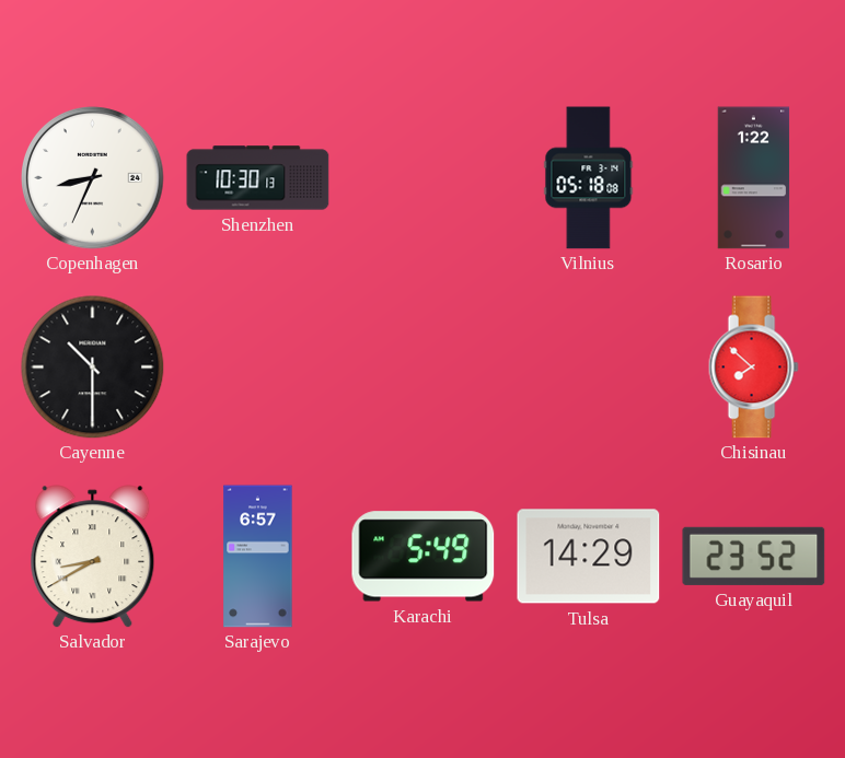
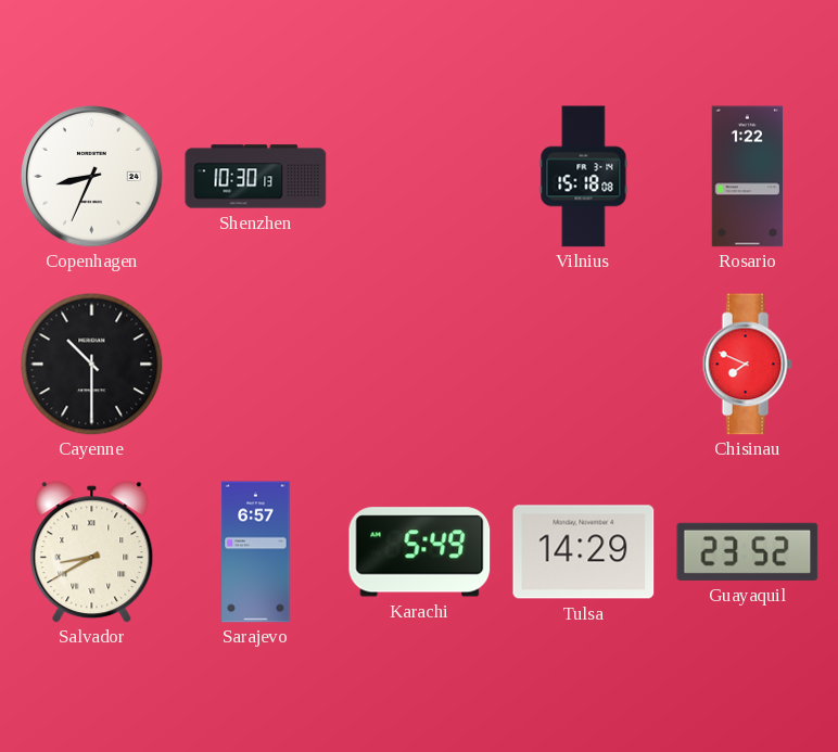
Vilnius: 05:18 -> 15:18
Chisinau: 7:52 -> 7:49
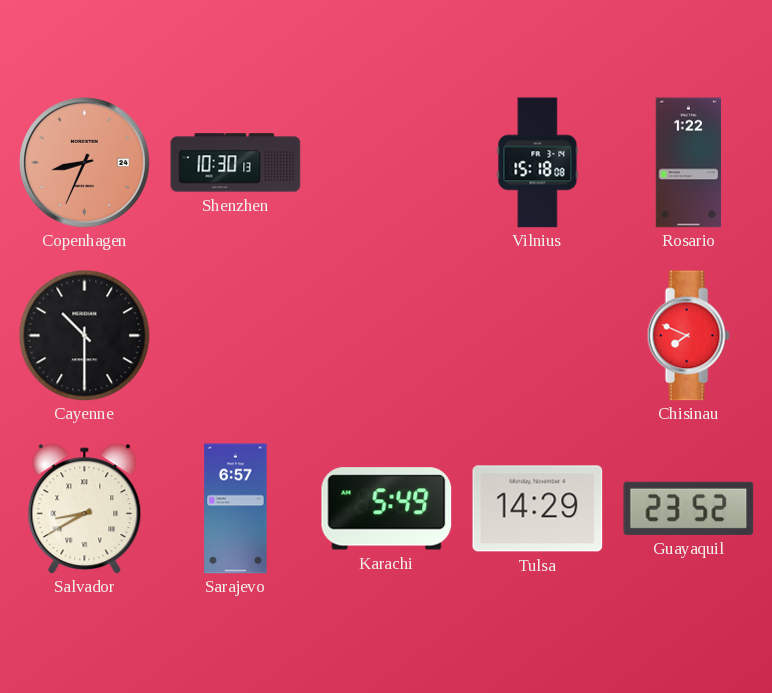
Copenhagen dial: white -> salmon
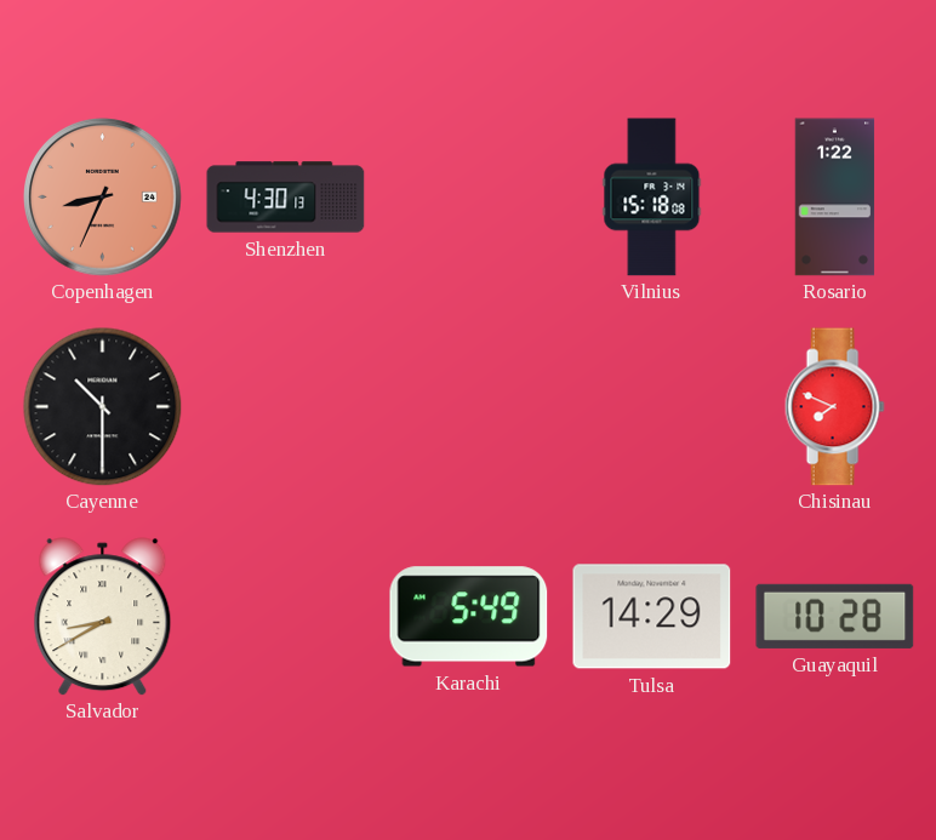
Shenzhen: 10:30 -> 4:30
Sarajevo: 6:57 -> none
Guayaquil: 23:52 -> 10:28
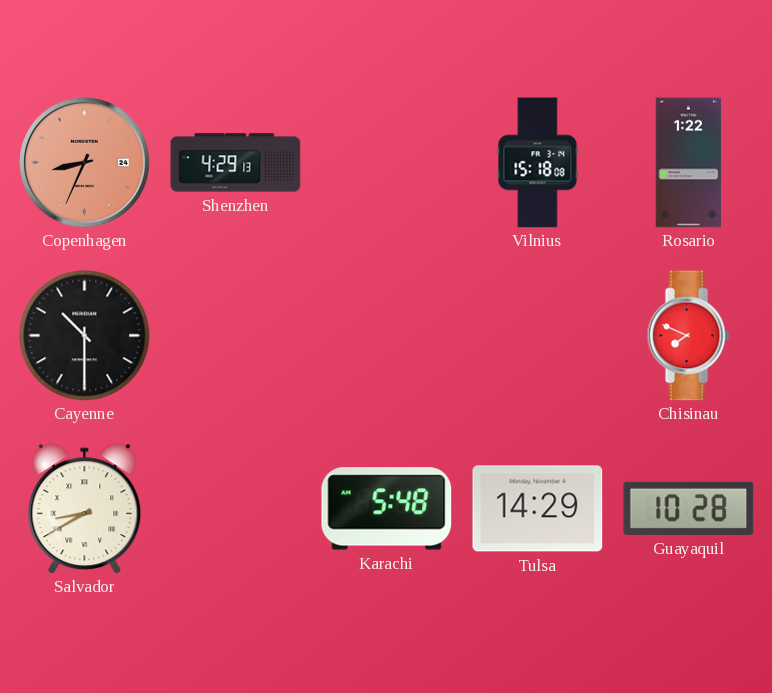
Shenzhen: 4:30 -> 4:29
Karachi: 5:49 -> 5:48
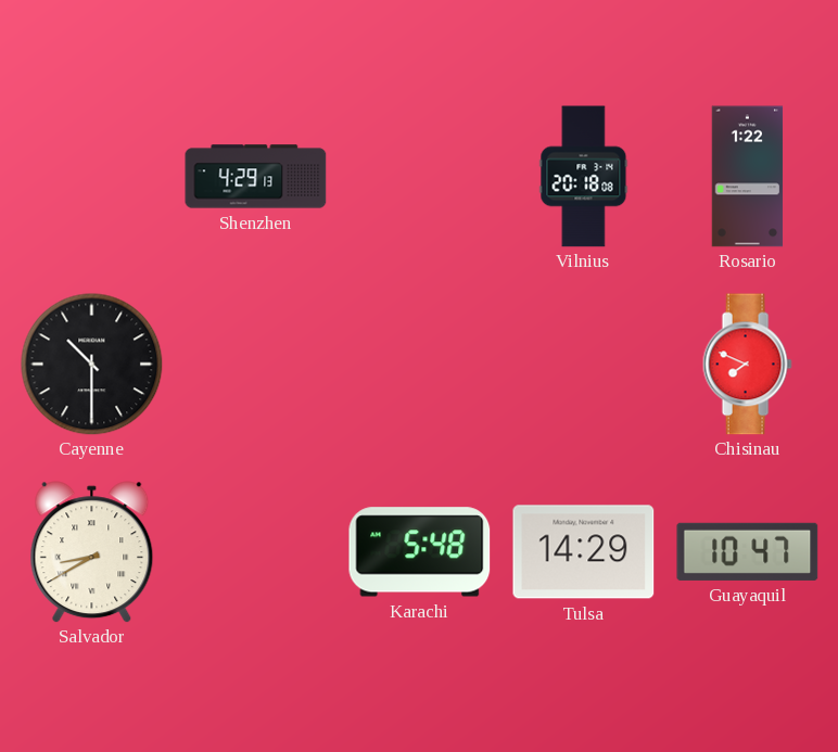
Copenhagen: 8:34 -> none
Vilnius: 15:18 -> 20:18
Guayaquil: 10:28 -> 10:47
